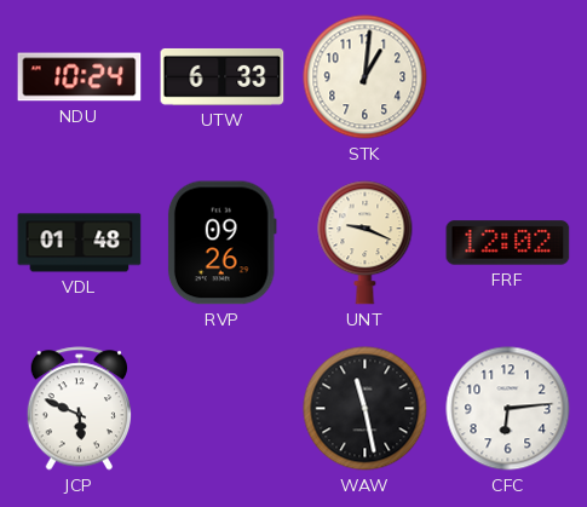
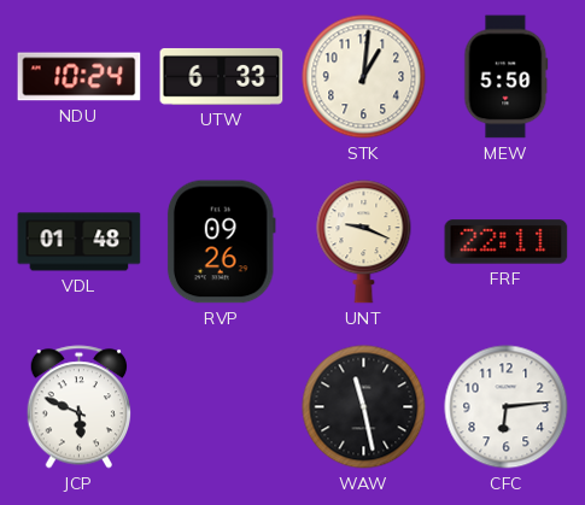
MEW: none -> 5:50
FRF: 12:02 -> 22:11
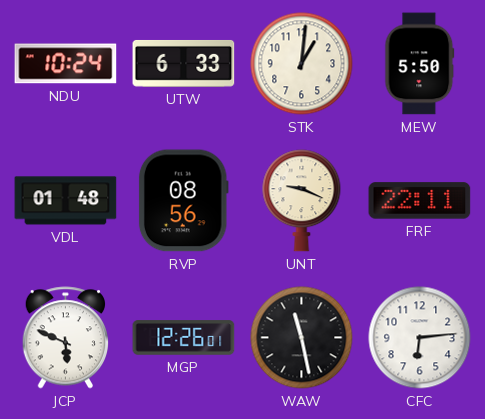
RVP: 09:26 -> 08:56
MGP: none -> 12:26
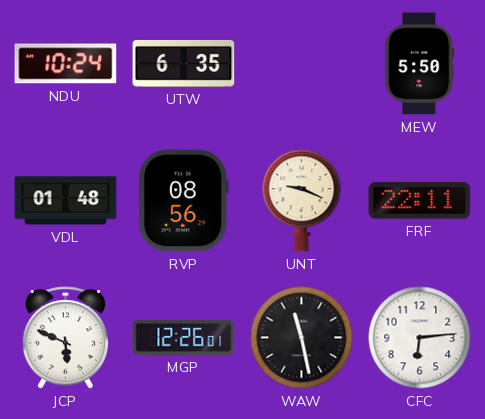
UTW: 6:33 -> 6:35
STK: 1:01 -> none
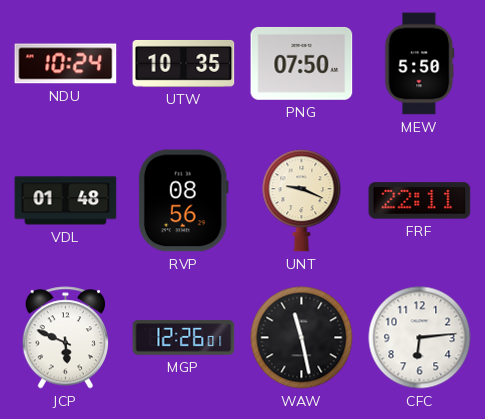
UTW: 6:35 -> 10:35
PNG: none -> 07:50
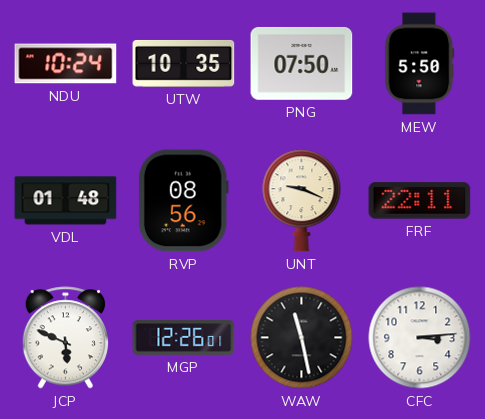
CFC: 6:14 -> 3:14
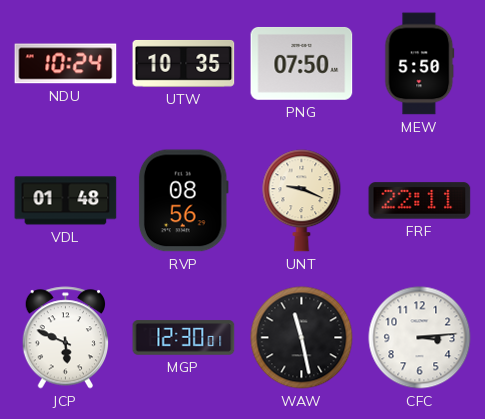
MGP: 12:26 -> 12:30
